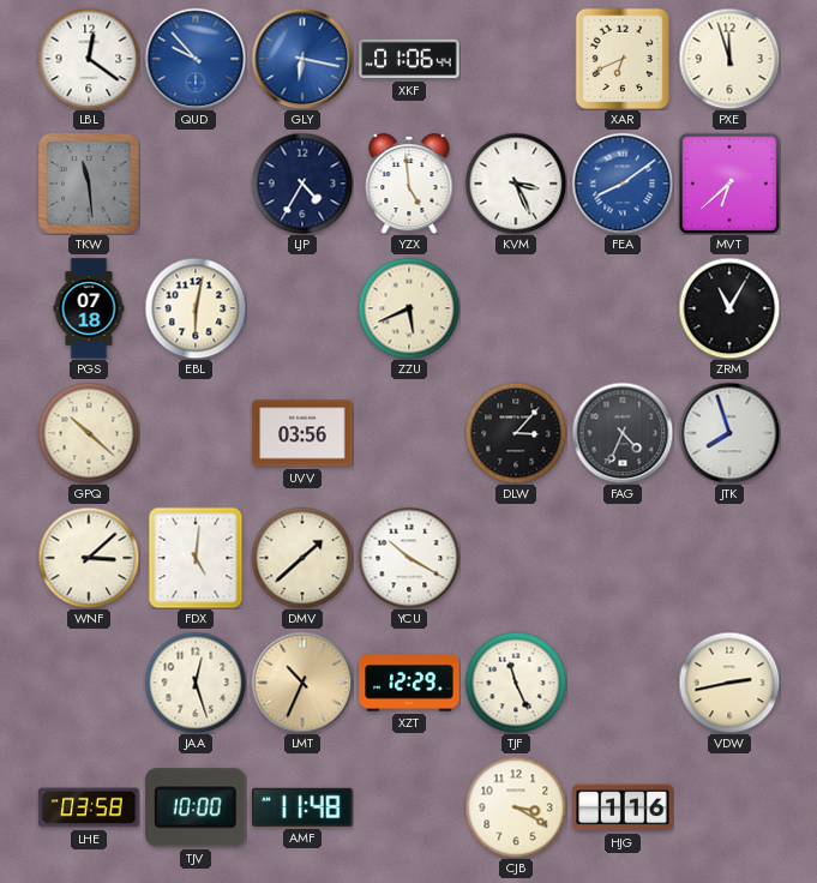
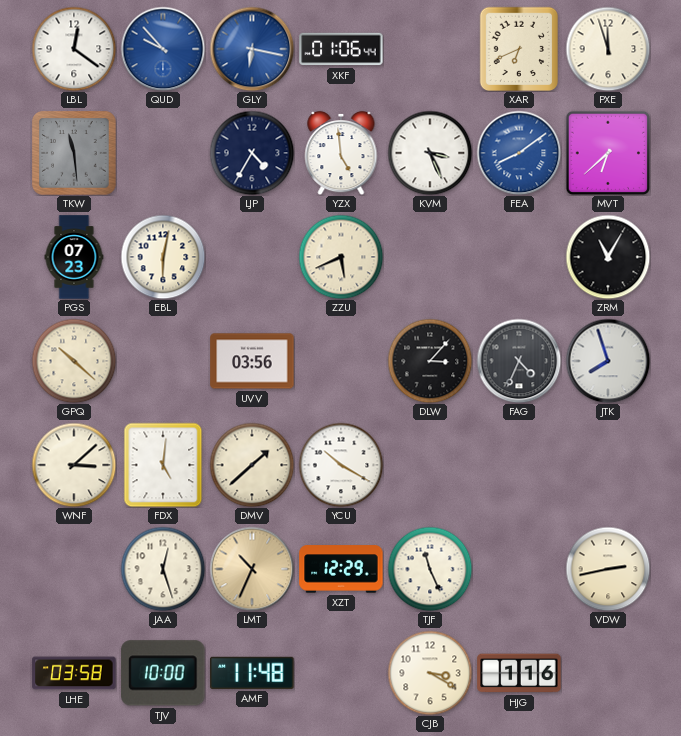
PGS: 07:18 -> 07:23
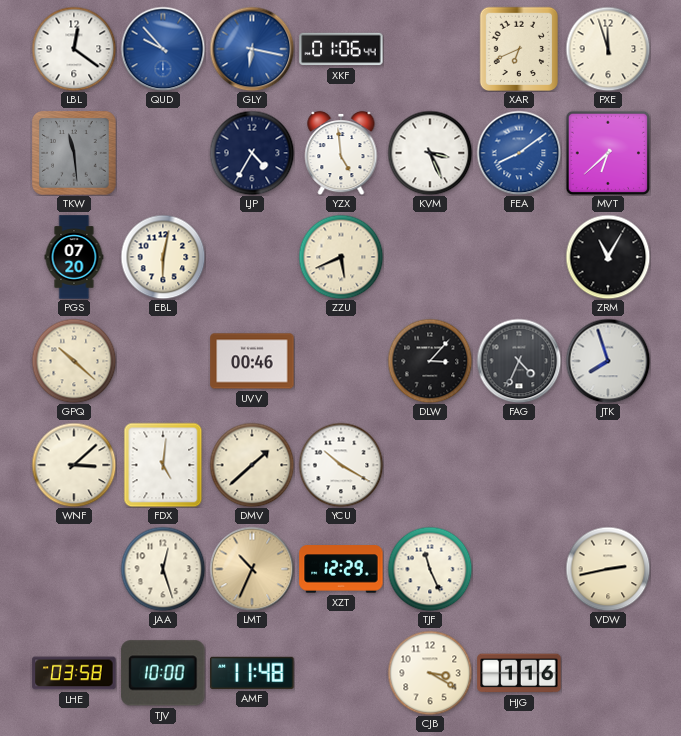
PGS: 07:23 -> 07:20
UVV: 03:56 -> 00:46
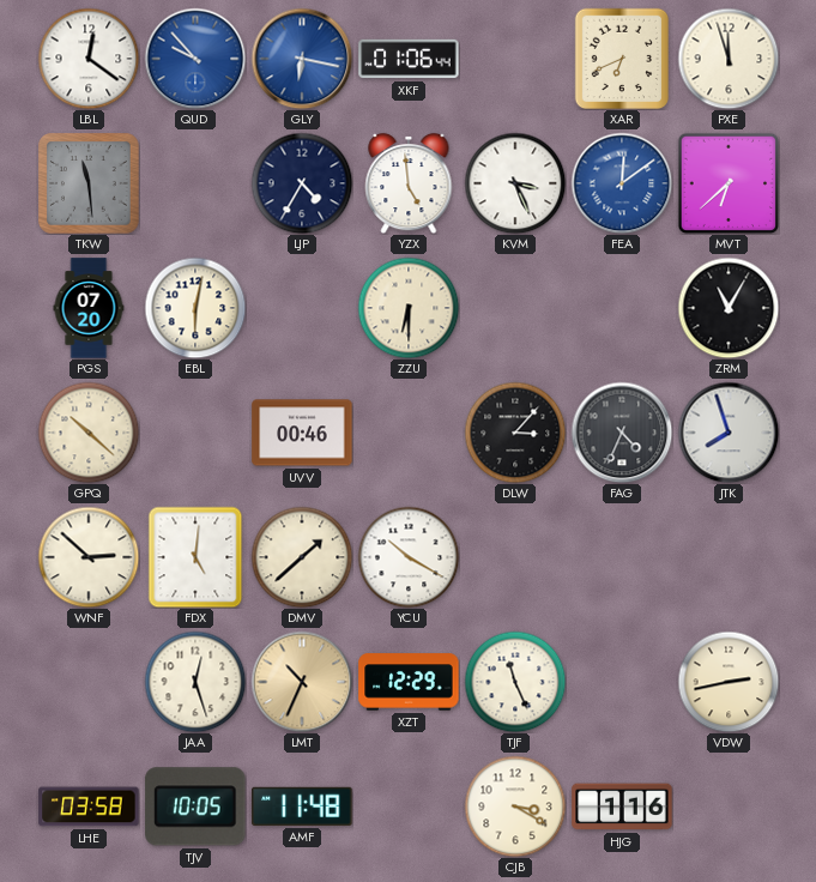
FEA: 8:09 -> 12:09
ZZU: 5:41 -> 6:30
WNF: 3:08 -> 2:52
TJV: 10:00 -> 10:05
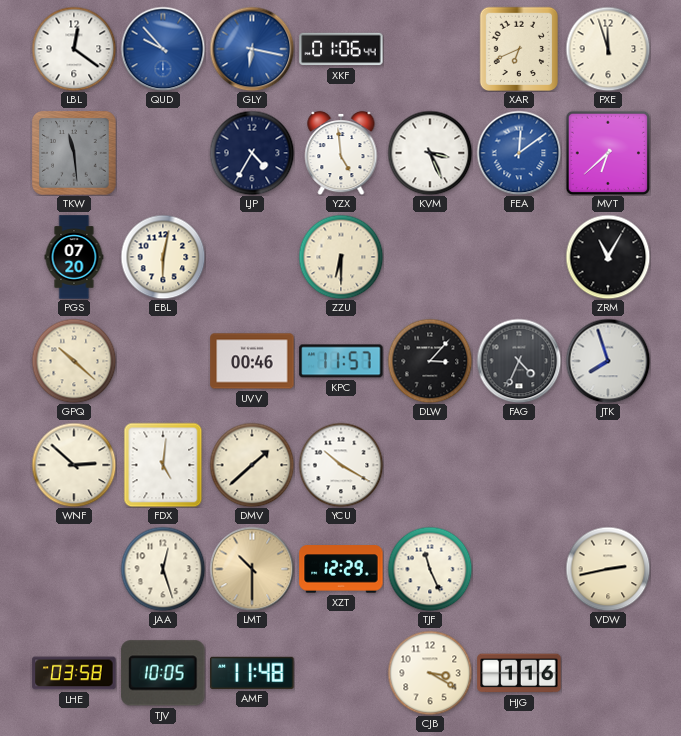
KPC: none -> 11:57
LMT: 10:34 -> 10:30
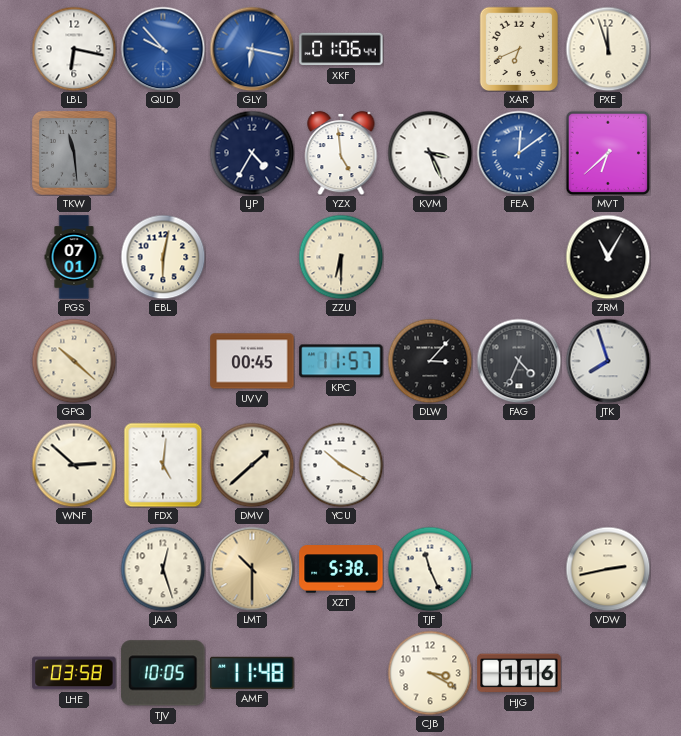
LBL: 12:21 -> 6:17
PGS: 07:20 -> 07:01
UVV: 00:46 -> 00:45
XZT: 12:29 -> 5:38
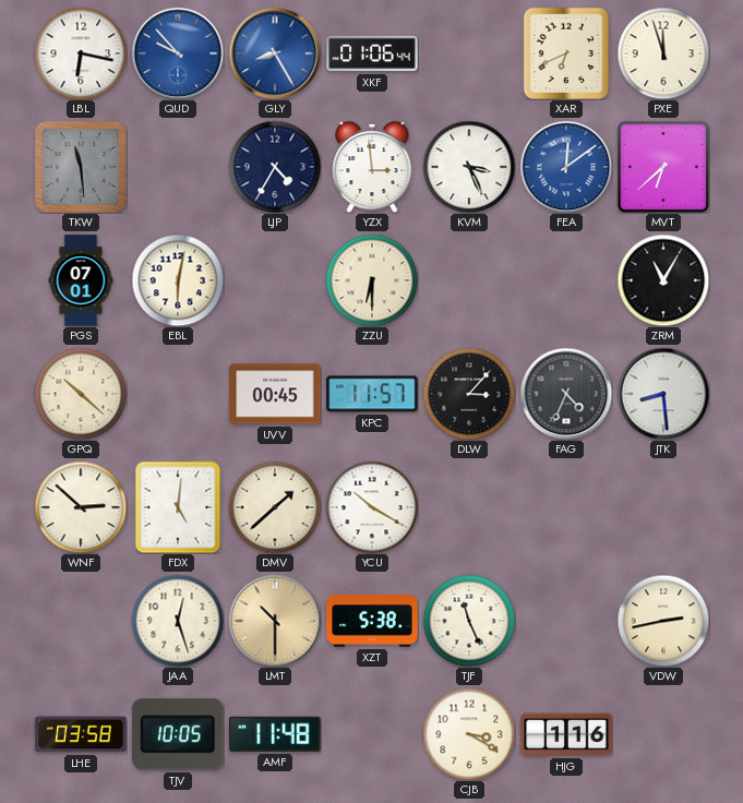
GLY: 6:17 -> 8:25
YZX: 4:59 -> 2:59
JTK: 7:57 -> 8:29
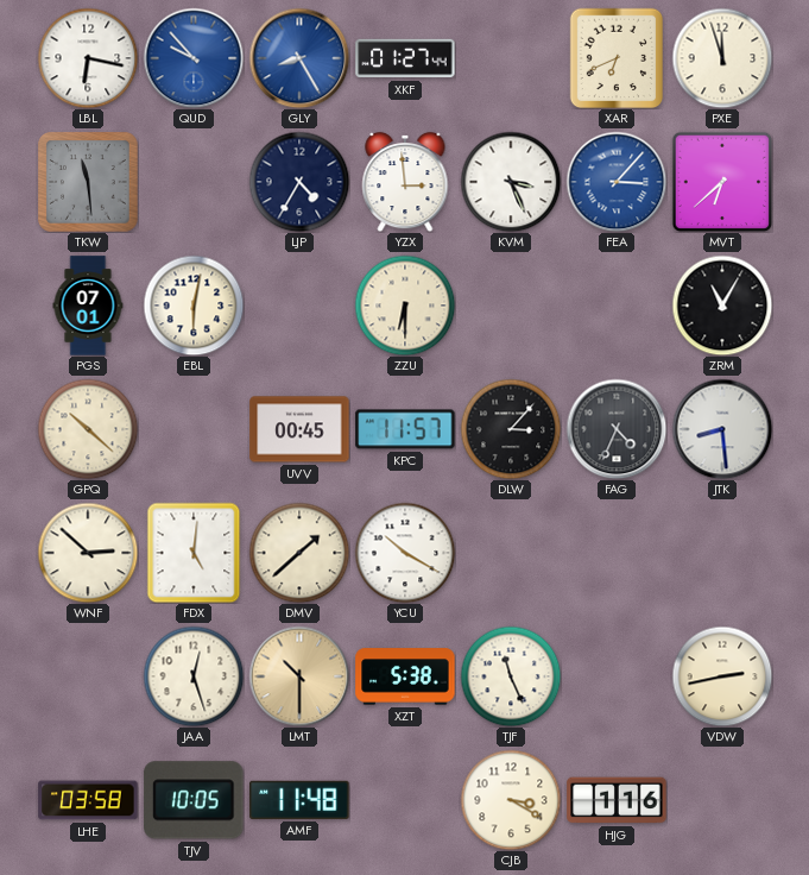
XKF: 01:06 -> 01:27
FEA: 12:09 -> 3:07
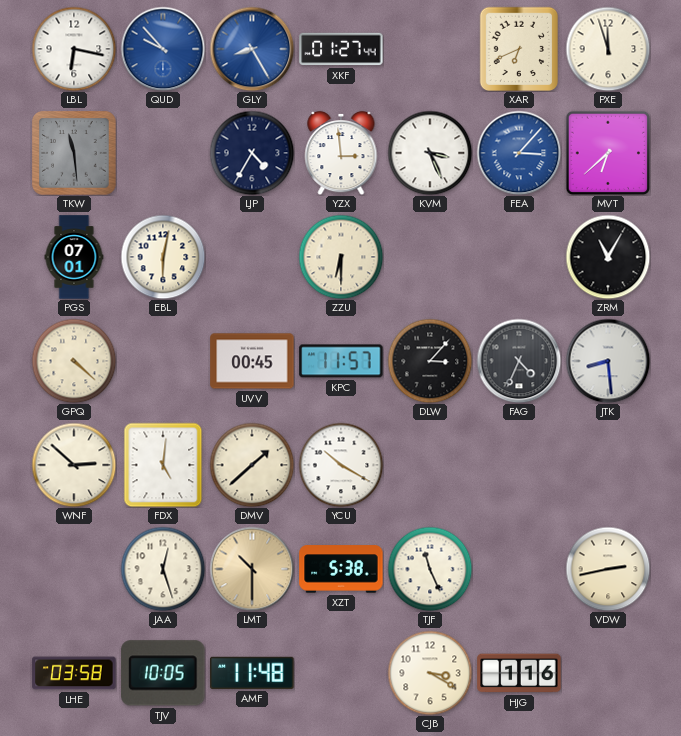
GPQ: 10:22 -> 4:22
